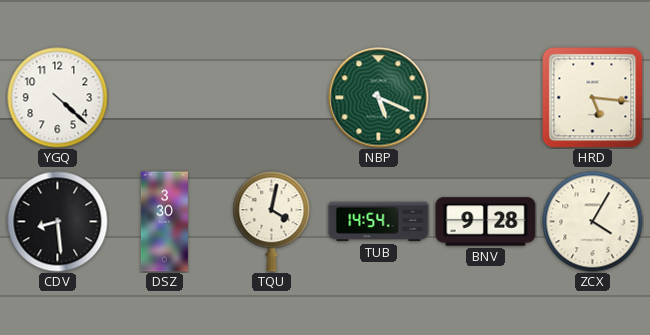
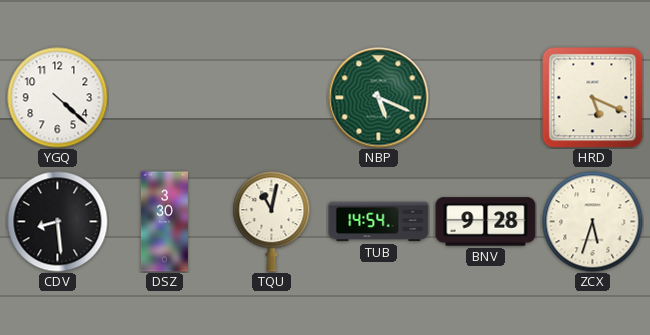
HRD: 5:16 -> 5:19
TQU: 4:02 -> 11:02
ZCX: 4:05 -> 5:33
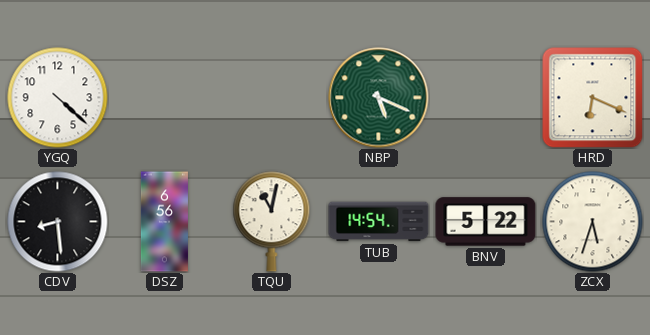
HRD: 5:19 -> 6:19
DSZ: 3:30 -> 6:56
BNV: 9:28 -> 5:22
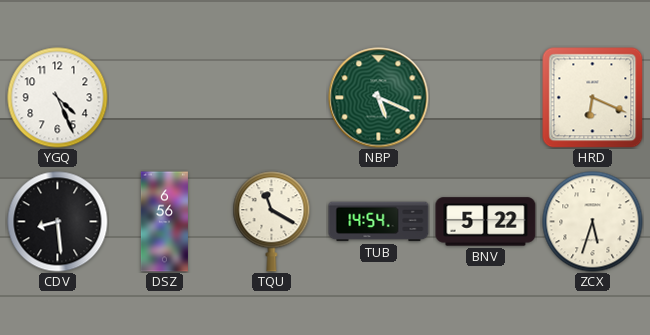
YGQ: 4:22 -> 4:26
TQU: 11:02 -> 11:20
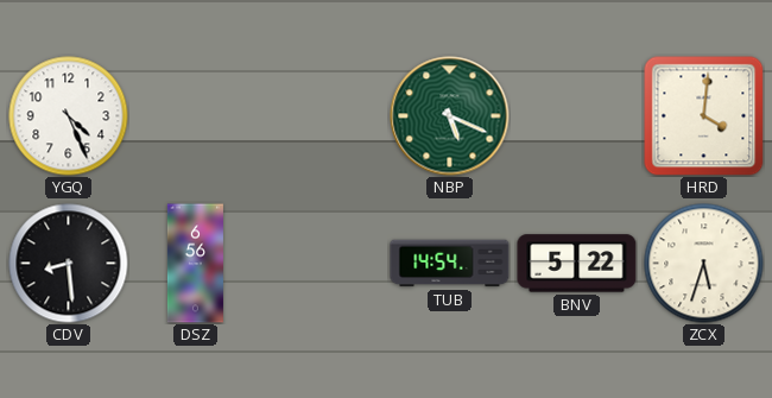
HRD: 6:19 -> 4:01
TQU: 11:20 -> none
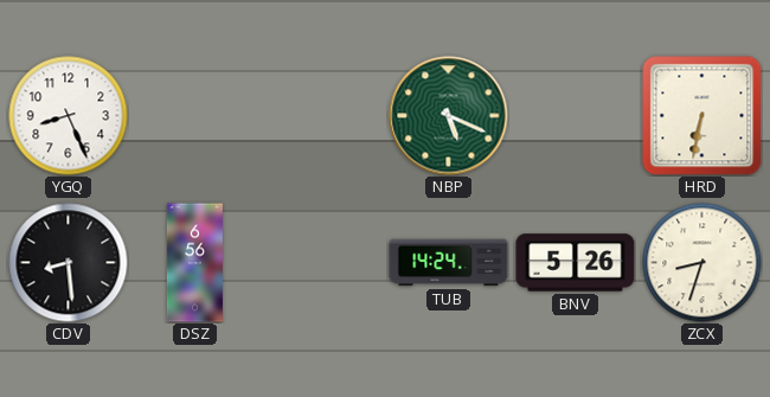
YGQ: 4:26 -> 8:26
HRD: 4:01 -> 6:32
TUB: 14:54 -> 14:24
BNV: 5:22 -> 5:26
ZCX: 5:33 -> 8:33
